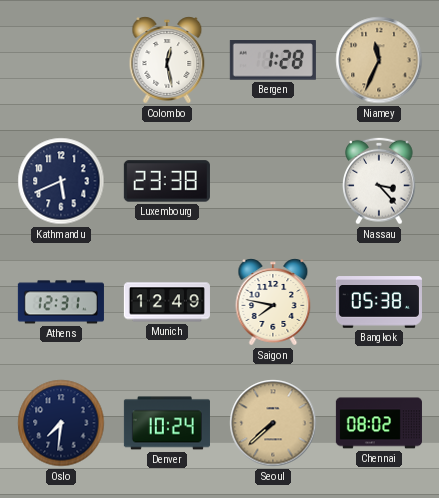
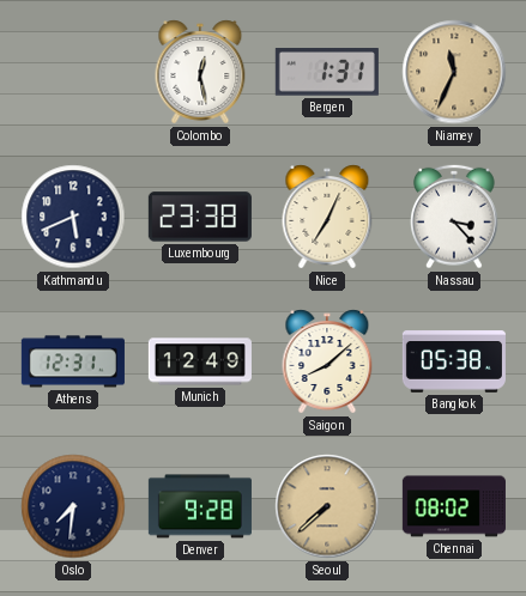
Bergen: 1:28 -> 1:31
Nice: none -> 7:04
Saigon: 7:47 -> 8:08
Denver: 10:24 -> 9:28
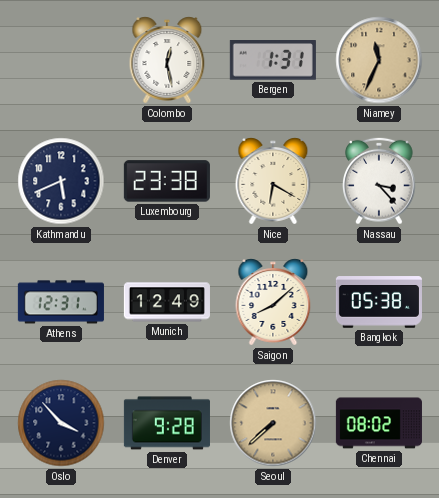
Nice: 7:04 -> 6:20
Oslo: 7:31 -> 3:53
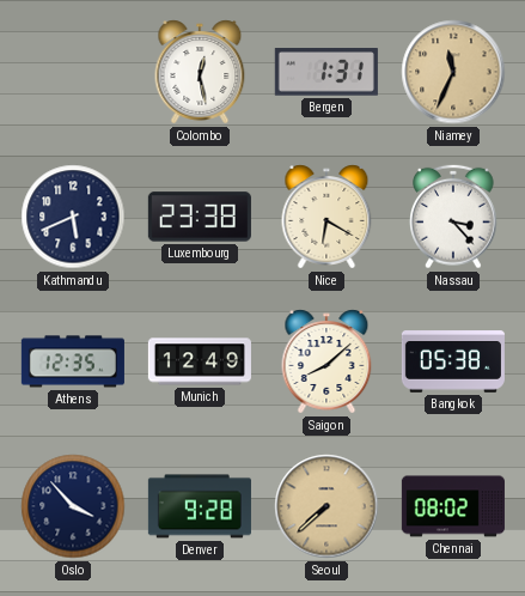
Athens: 12:31 -> 12:35
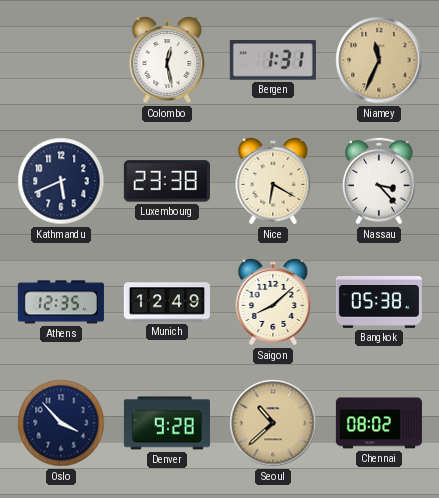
Seoul: 7:38 -> 10:38
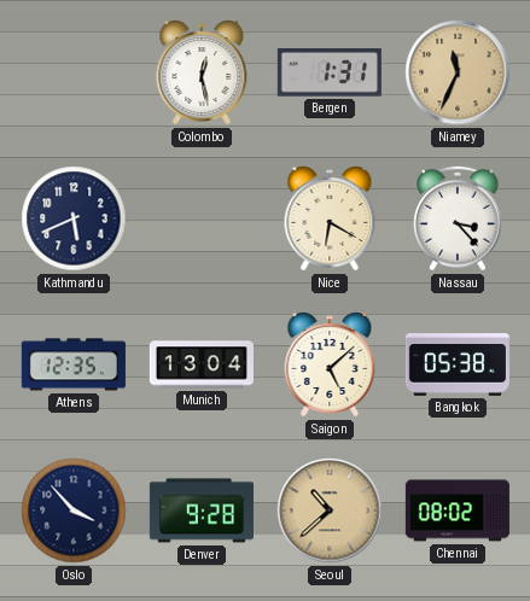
Luxembourg: 23:38 -> none
Munich: 12:49 -> 13:04
Saigon: 8:08 -> 5:08
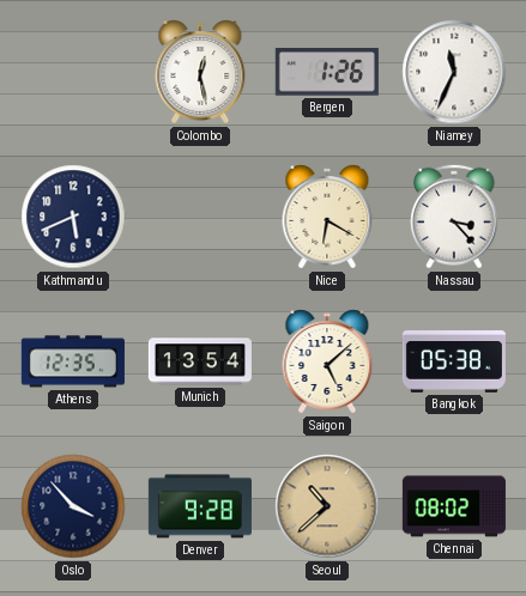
Bergen: 1:31 -> 1:26
Niamey dial: champagne -> white
Munich: 13:04 -> 13:54
